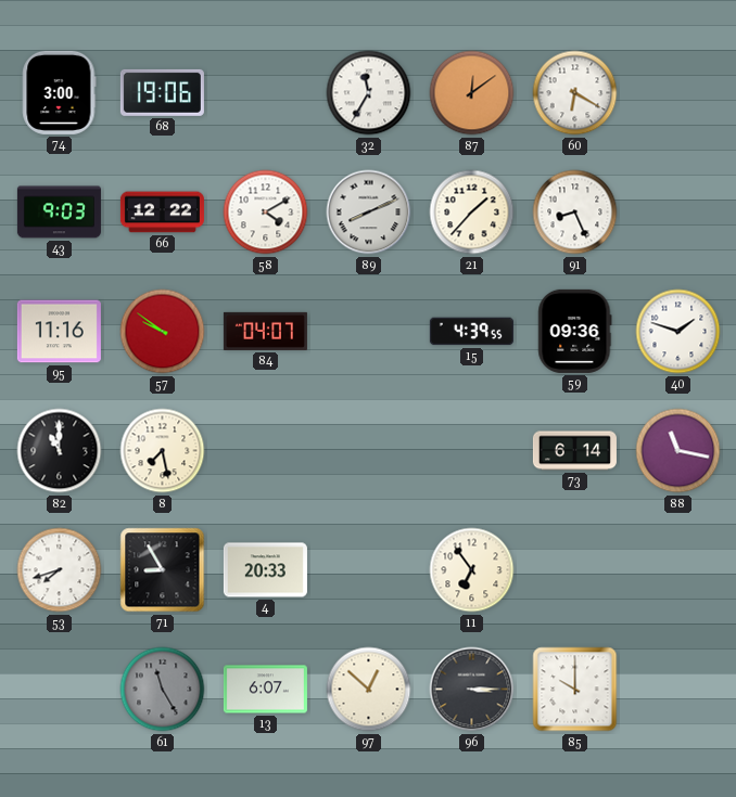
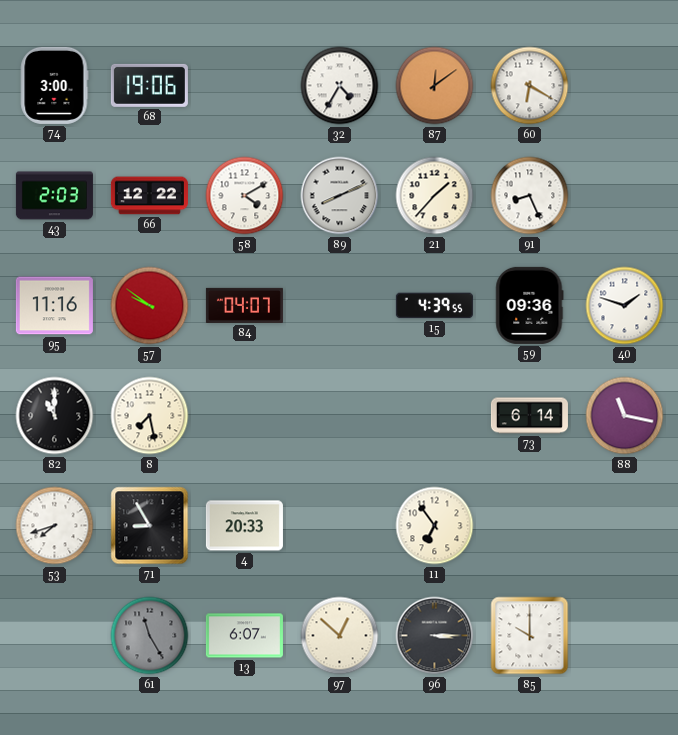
32: 11:35 -> 4:35
43: 9:03 -> 2:03
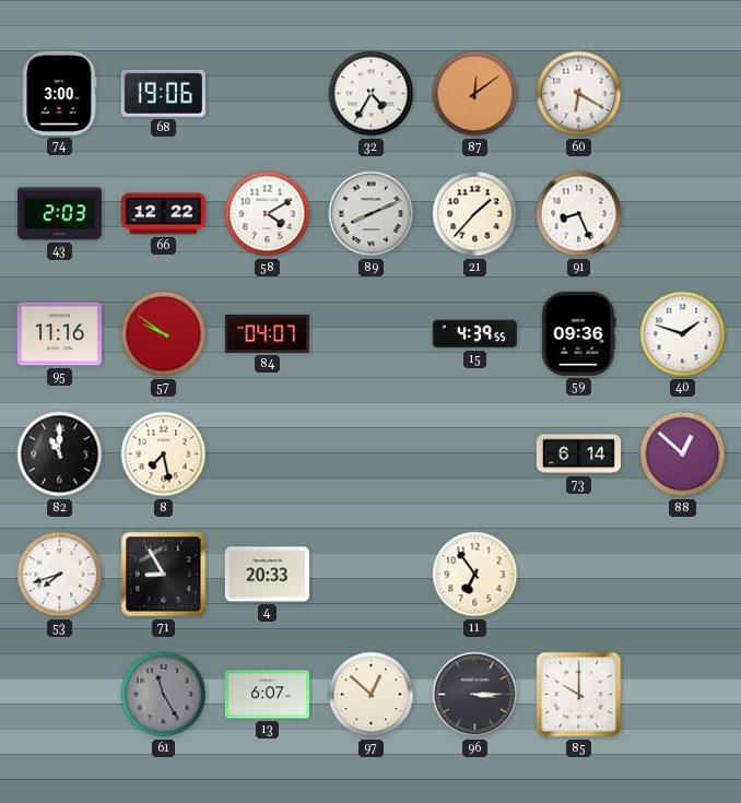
88: 11:17 -> 12:52
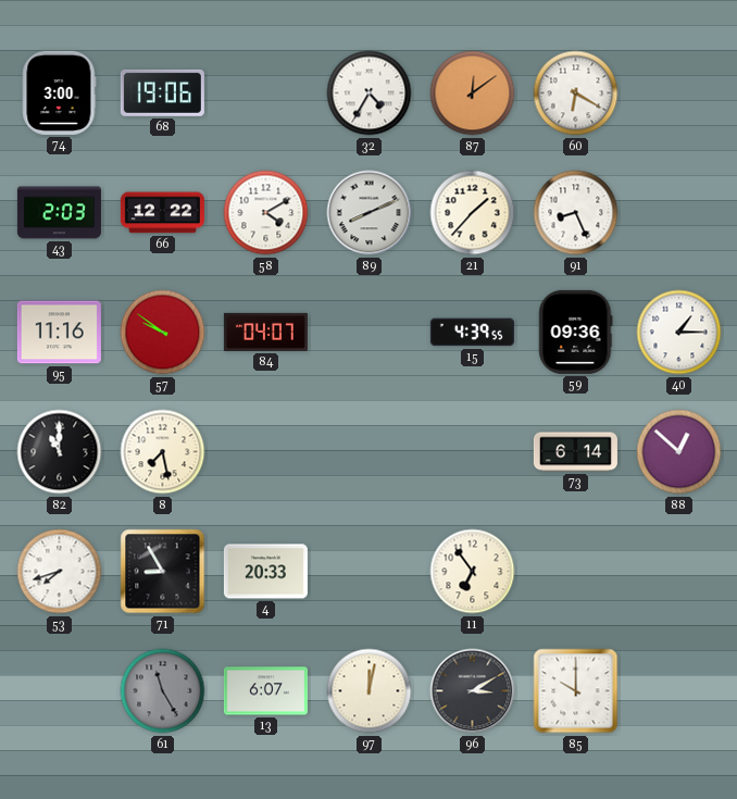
40: 1:48 -> 1:15
97: 12:52 -> 12:02
96: 3:15 -> 3:10
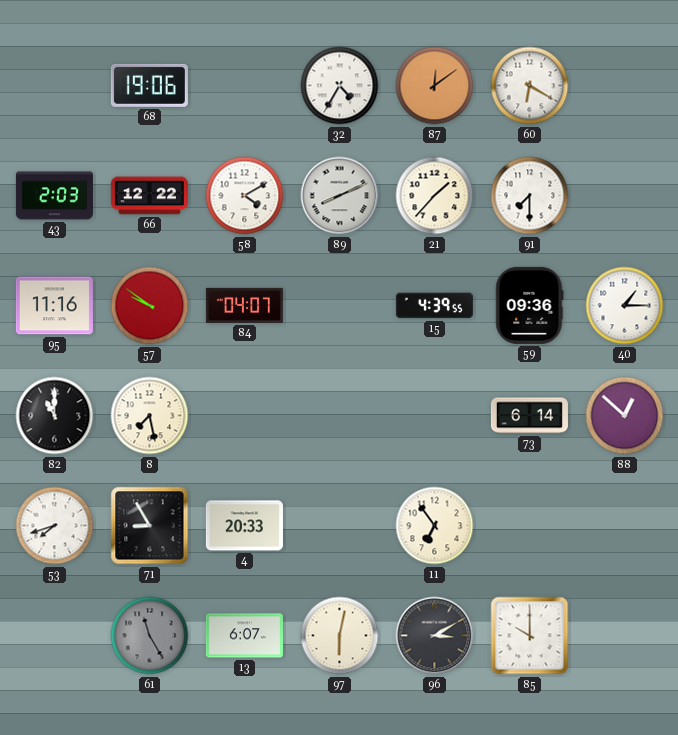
74: 3:00 -> none
91: 8:26 -> 7:30
97: 12:02 -> 6:02
